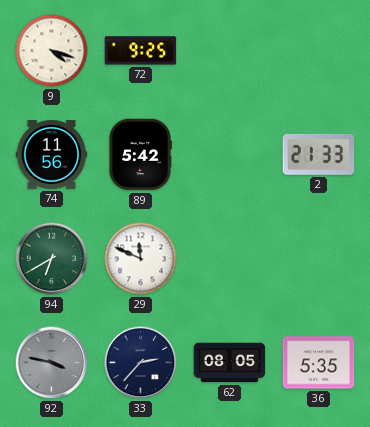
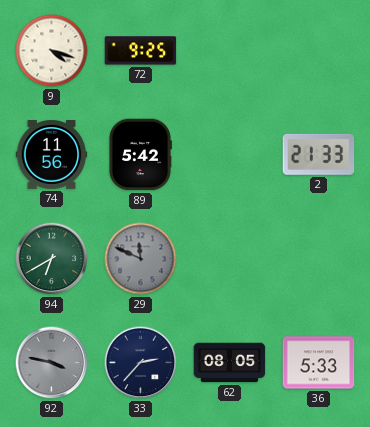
29 dial: white -> grey
36: 5:35 -> 5:33
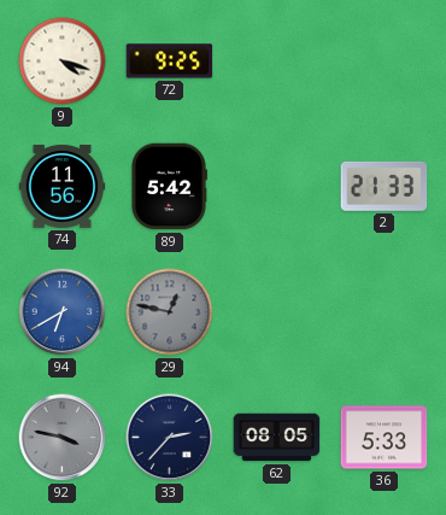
94 dial: green -> blue
29: 11:49 -> 12:47
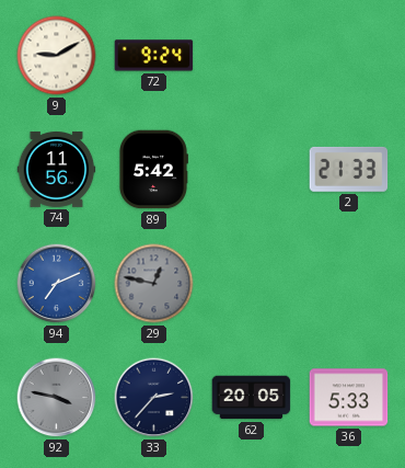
9: 4:18 -> 9:10
72: 9:25 -> 9:24
94: 6:40 -> 7:11
62: 08:05 -> 20:05
